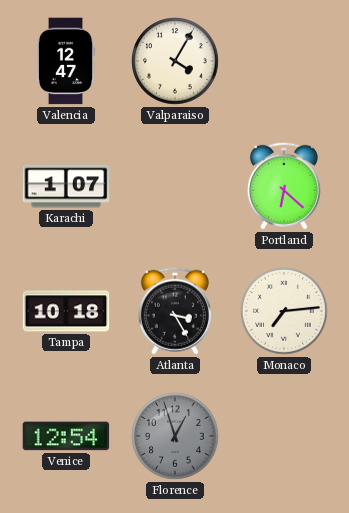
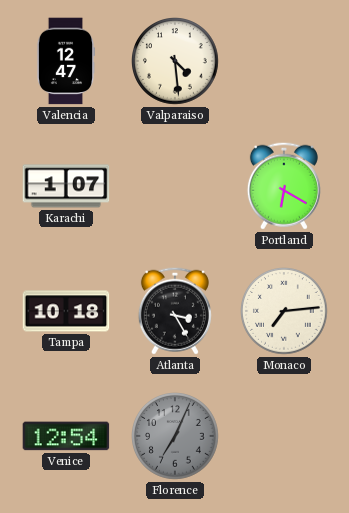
Valparaiso: 4:05 -> 4:29
Portland: 6:22 -> 6:20
Florence: 12:57 -> 7:04
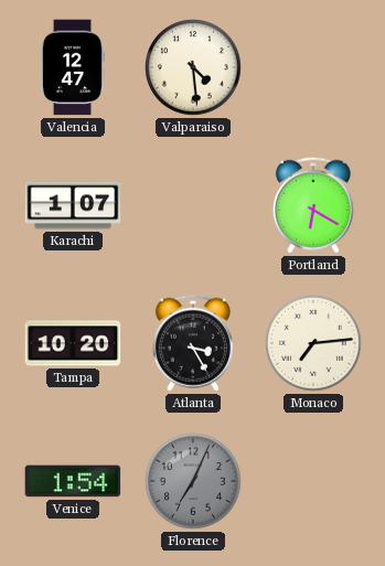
Tampa: 10:18 -> 10:20
Venice: 12:54 -> 1:54
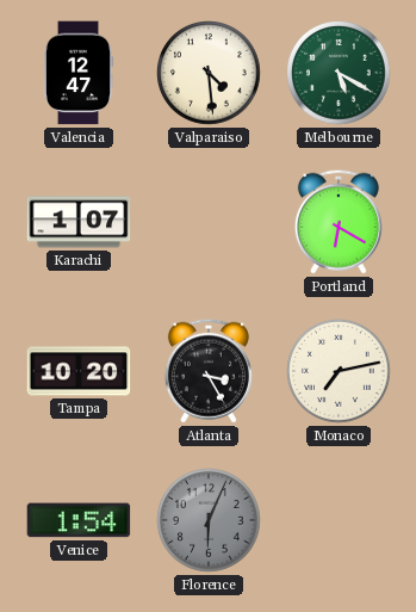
Melbourne: none -> 5:20
Monaco: 7:14 -> 7:13
Florence: 7:04 -> 6:04
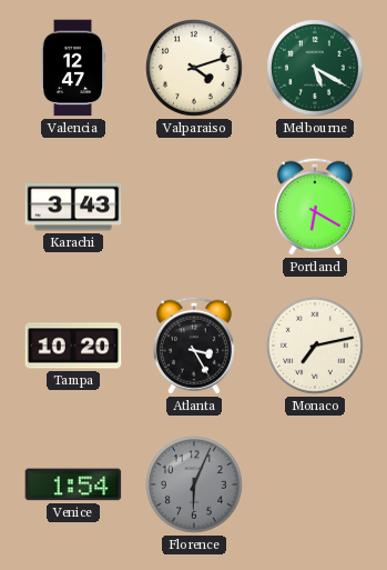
Valparaiso: 4:29 -> 4:12
Karachi: 1:07 -> 3:43
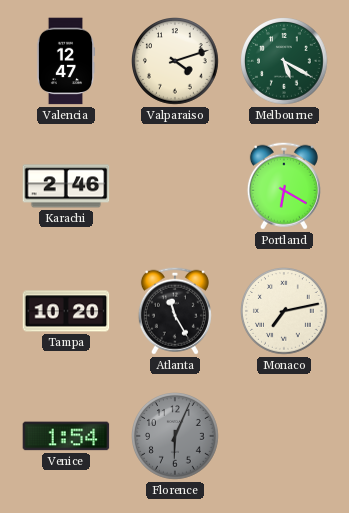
Karachi: 3:43 -> 2:46
Atlanta: 3:25 -> 11:25
